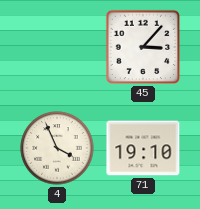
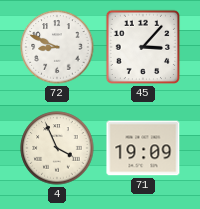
72: none -> 8:49
71: 19:10 -> 19:09
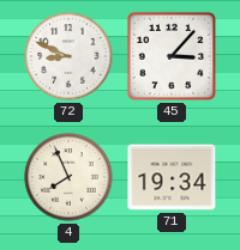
4: 3:56 -> 7:56
71: 19:09 -> 19:34
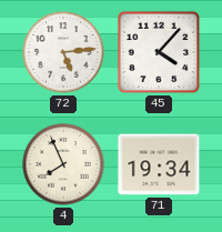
72: 8:49 -> 5:14
45: 3:07 -> 4:07
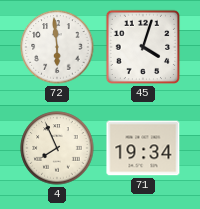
72: 5:14 -> 5:59
45: 4:07 -> 4:03
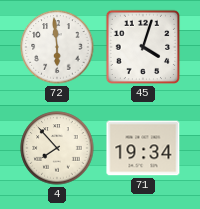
4: 7:56 -> 7:53
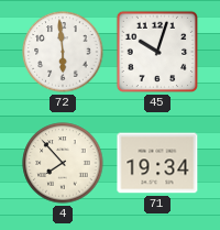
45: 4:03 -> 10:03
